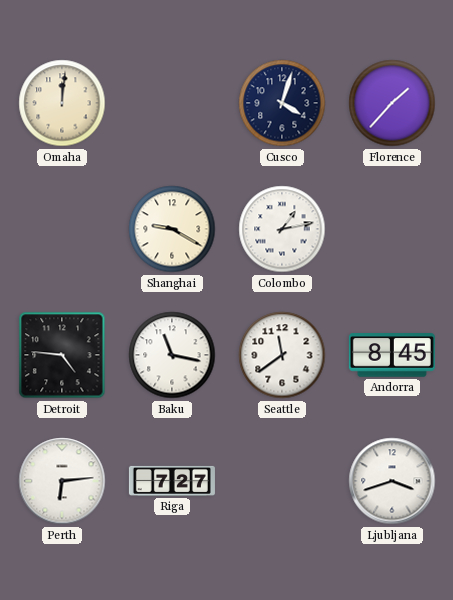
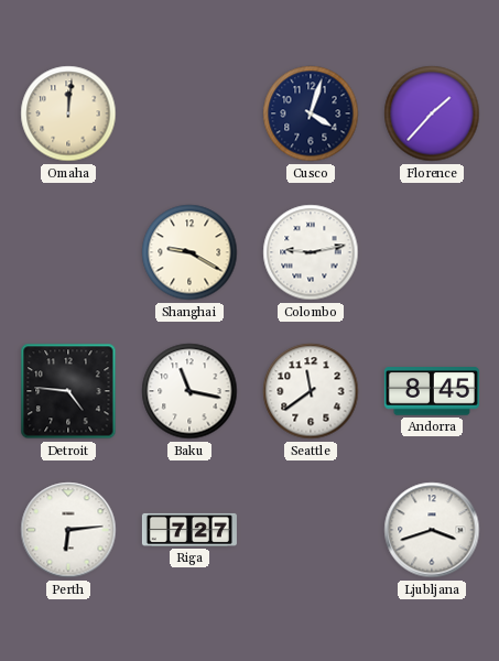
Colombo: 1:13 -> 9:13
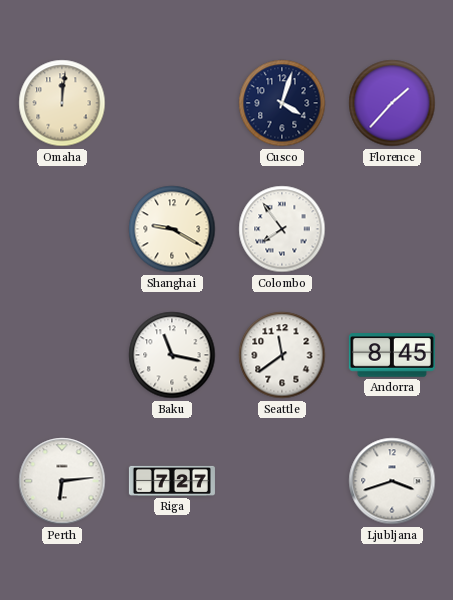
Colombo: 9:13 -> 7:54
Detroit: 4:46 -> none
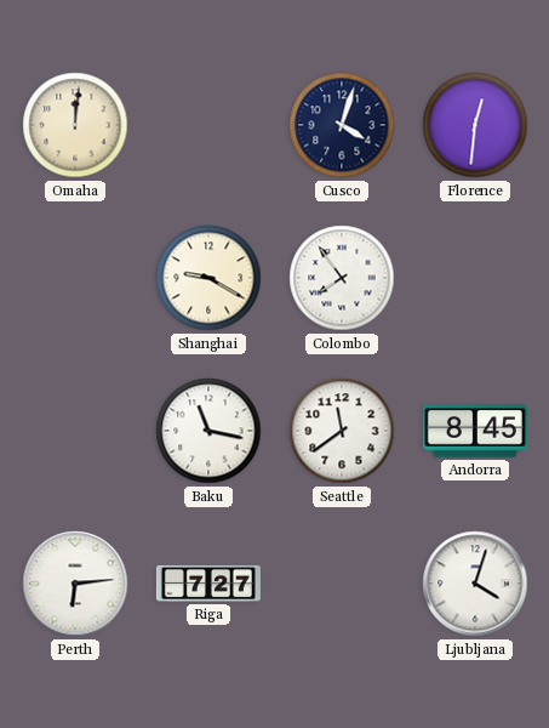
Florence: 1:37 -> 12:31
Ljubljana: 3:42 -> 4:03
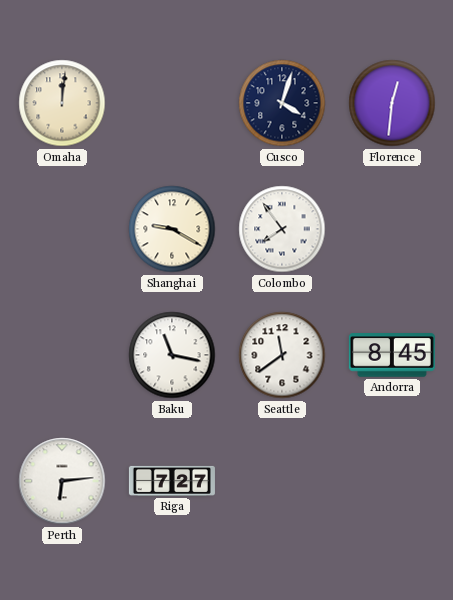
Ljubljana: 4:03 -> none
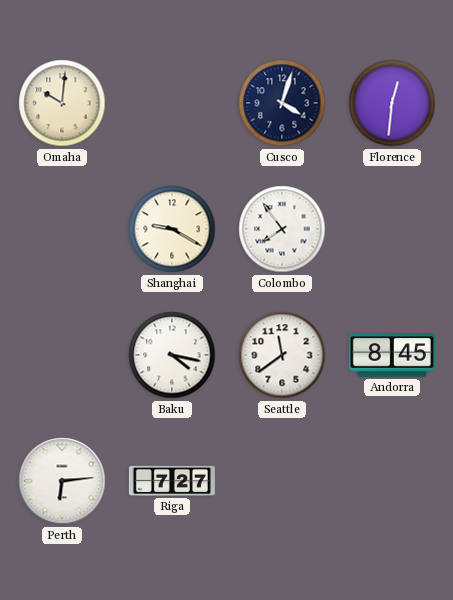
Omaha: 12:01 -> 10:01
Baku: 11:17 -> 4:17
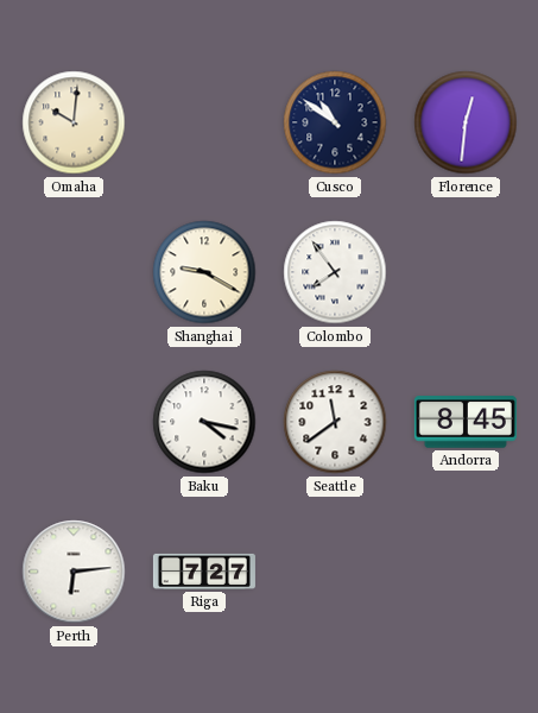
Cusco: 4:03 -> 10:51
